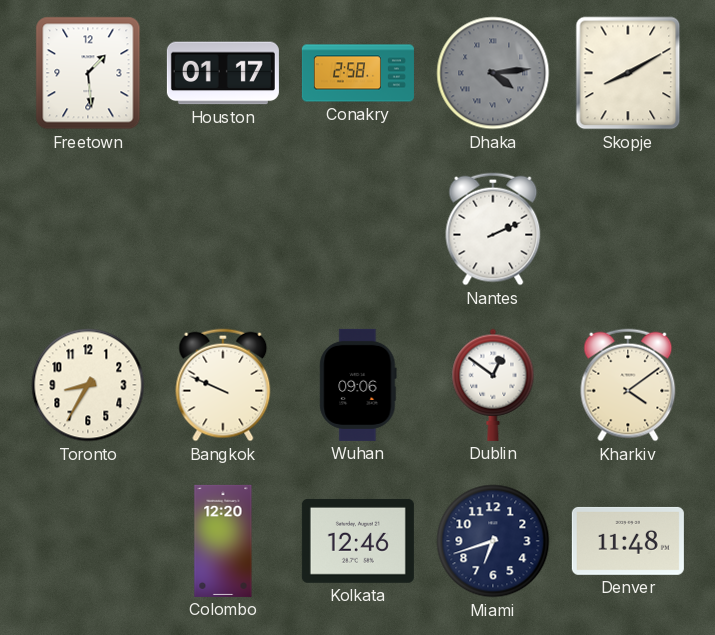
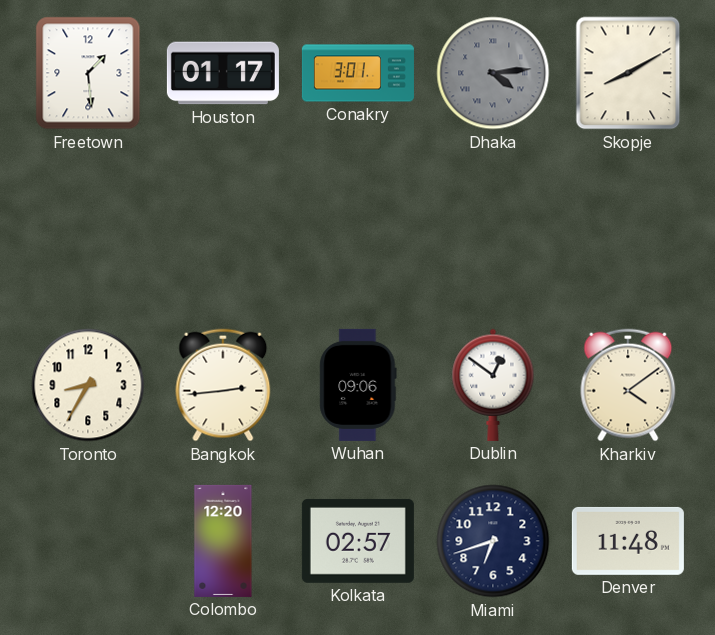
Conakry: 2:58 -> 3:01
Nantes: 2:11 -> none
Bangkok: 9:49 -> 2:44
Kolkata: 12:46 -> 02:57
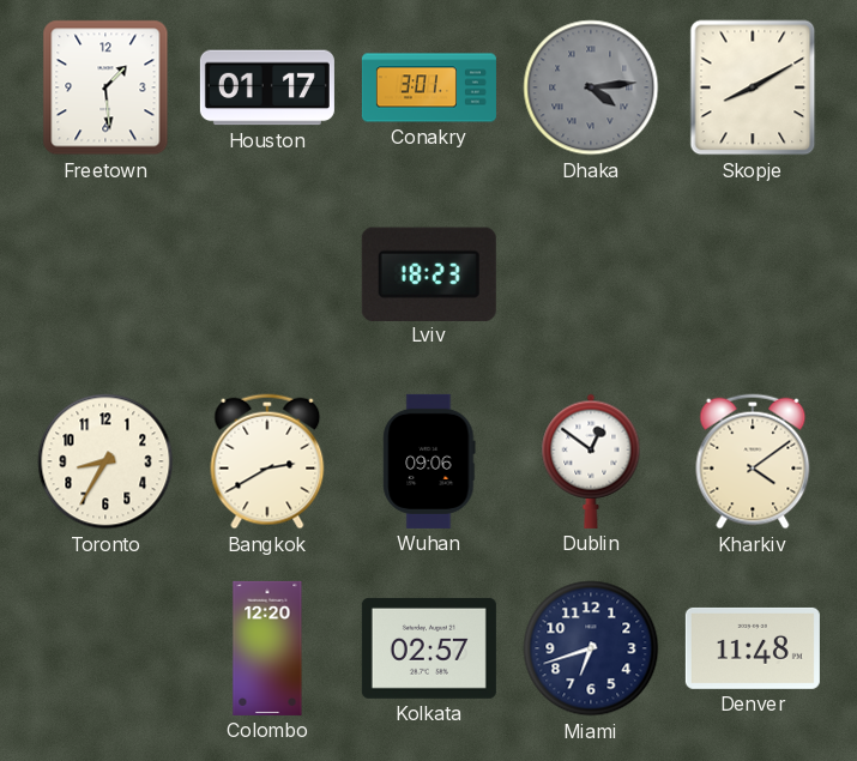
Lviv: none -> 18:23
Bangkok: 2:44 -> 2:40
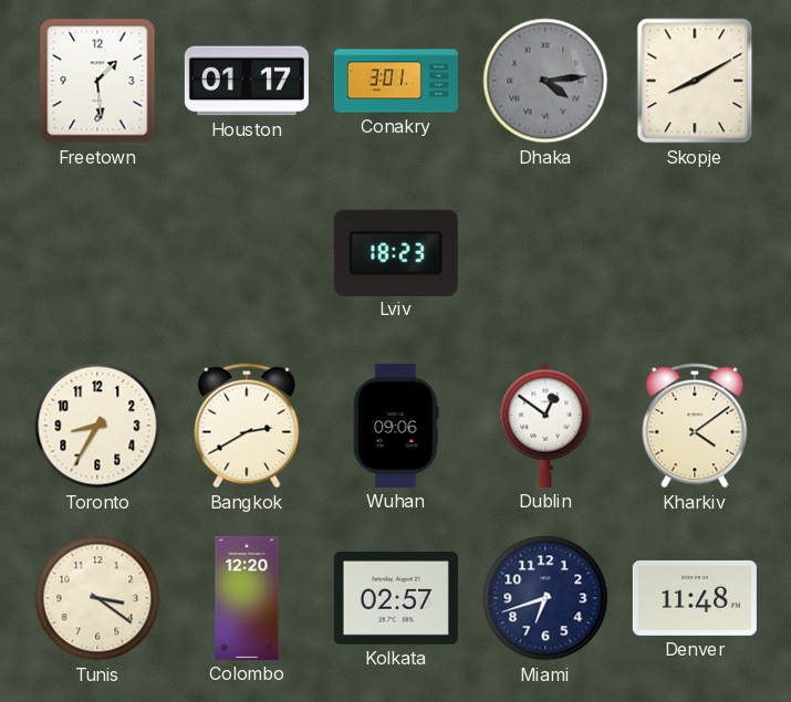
Tunis: none -> 3:21
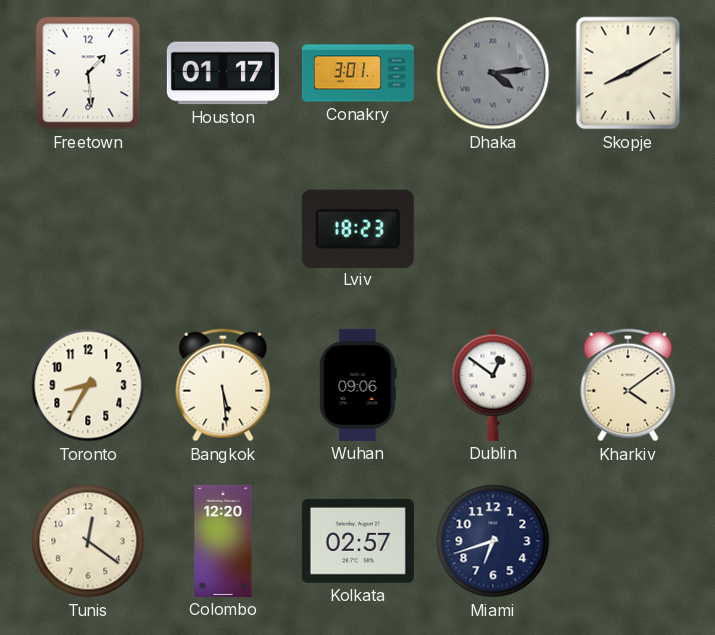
Bangkok: 2:40 -> 5:29
Tunis: 3:21 -> 12:21
Denver: 11:48 -> none
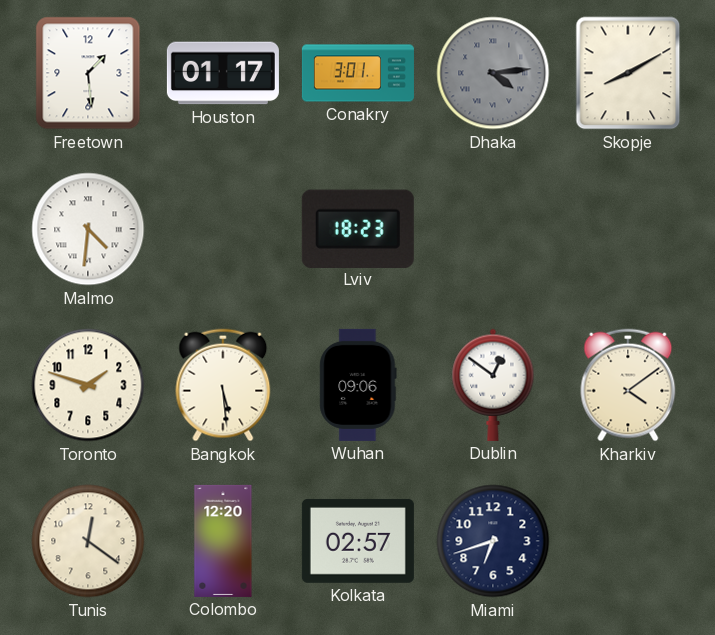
Malmo: none -> 4:31
Toronto: 8:35 -> 1:48
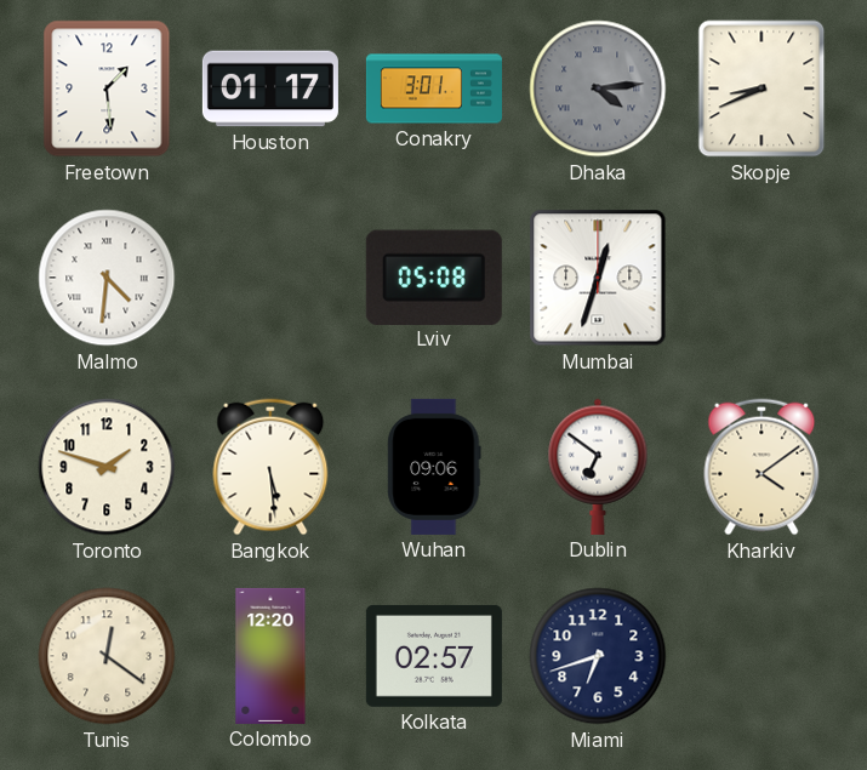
Skopje: 8:10 -> 8:41
Lviv: 18:23 -> 05:08
Mumbai: none -> 12:33
Dublin: 12:51 -> 6:51
